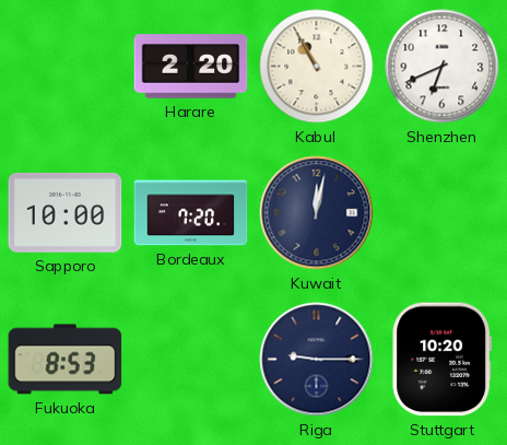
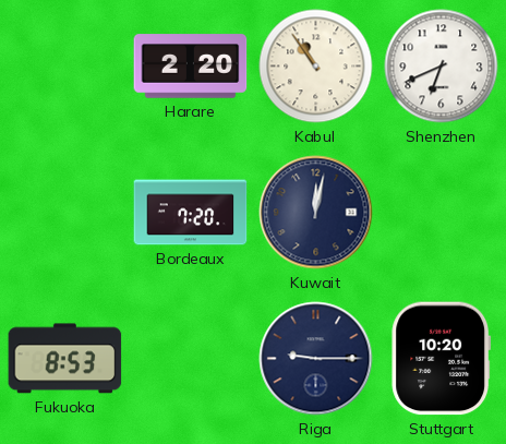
Kabul: 10:55 -> 10:54
Sapporo: 10:00 -> none
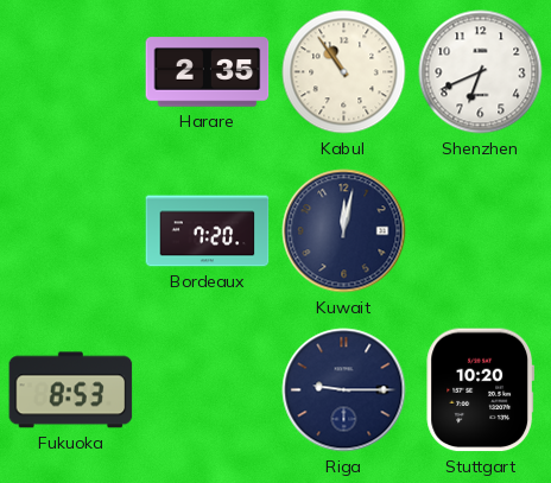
Harare: 2:20 -> 2:35
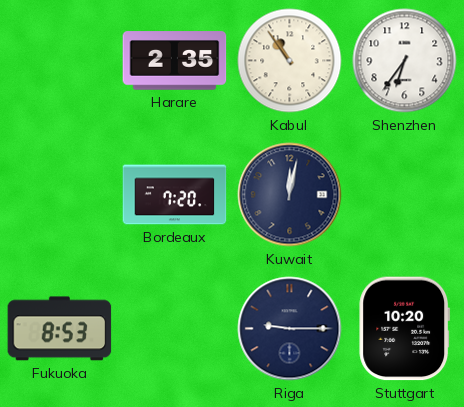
Shenzhen: 6:41 -> 6:36
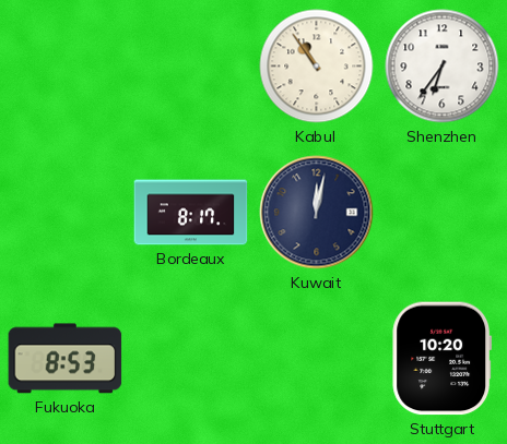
Harare: 2:35 -> none
Bordeaux: 7:20 -> 8:17
Riga: 9:15 -> none
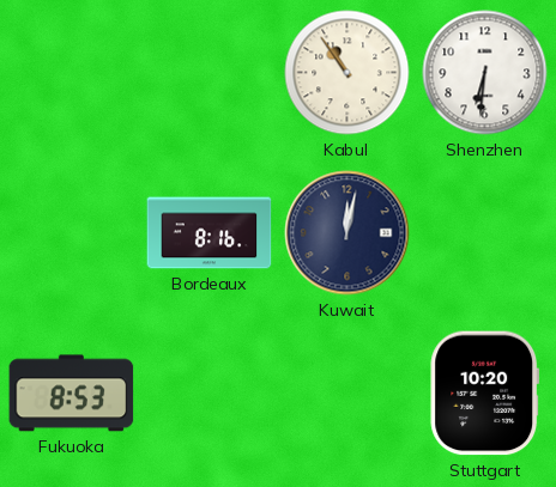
Shenzhen: 6:36 -> 6:31
Bordeaux: 8:17 -> 8:16
